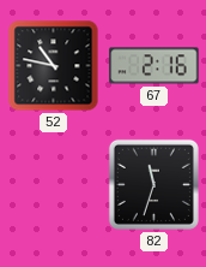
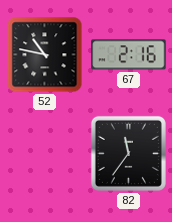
82: 11:33 -> 11:36
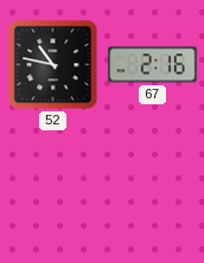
82: 11:36 -> none
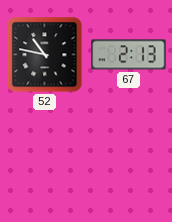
67: 2:16 -> 2:13
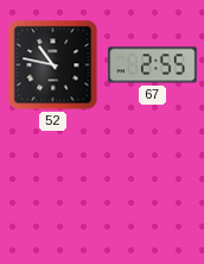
67: 2:13 -> 2:55
